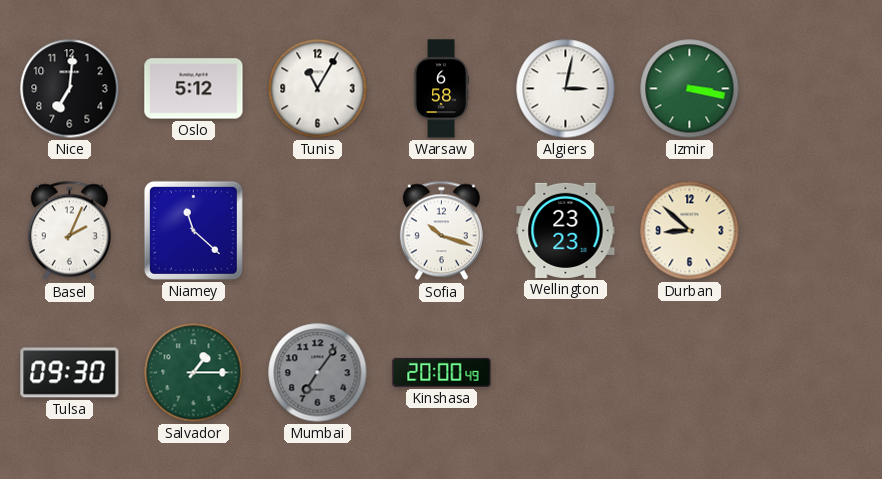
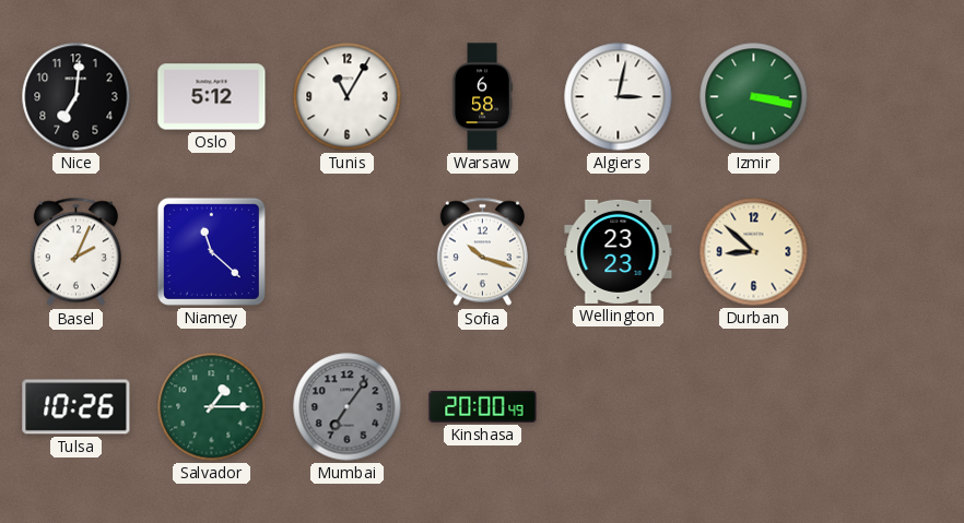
Tulsa: 09:30 -> 10:26
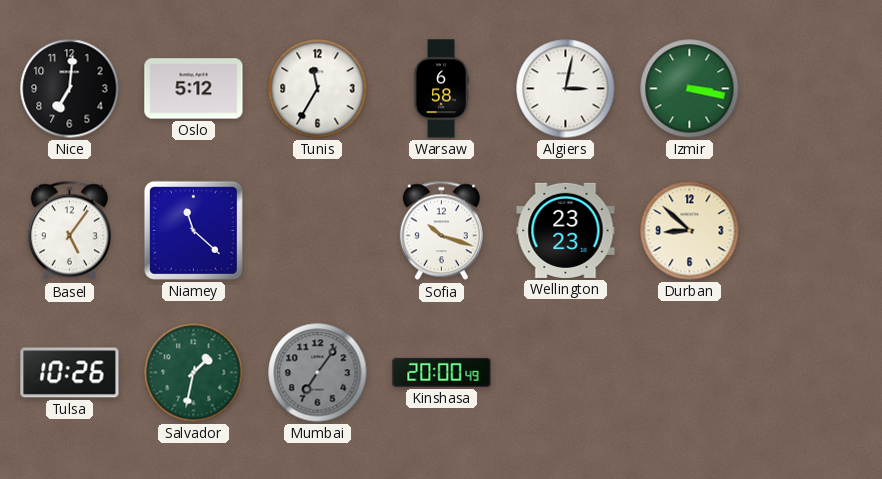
Tunis: 11:05 -> 11:35
Basel: 2:04 -> 5:06
Salvador: 1:15 -> 1:32
